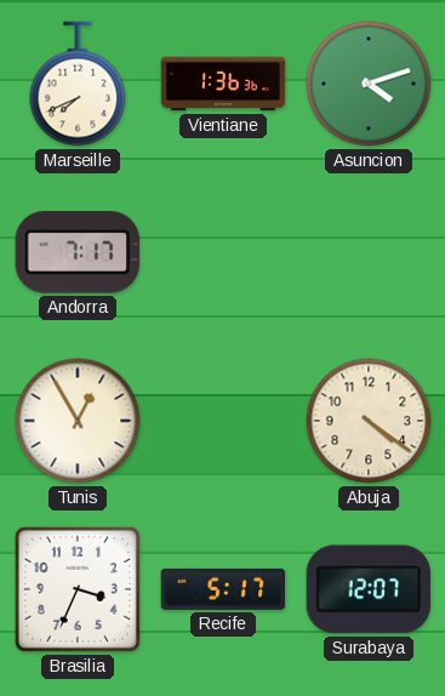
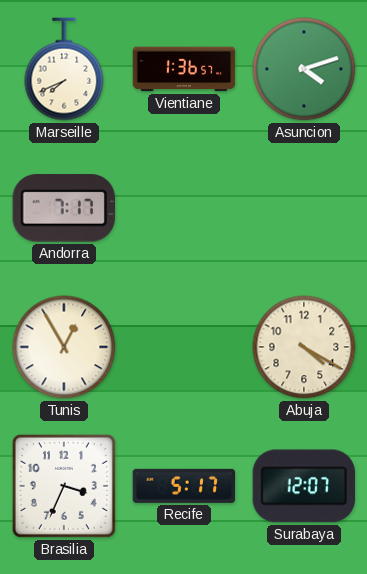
Vientiane: 1:36:36 -> 1:36:57
Abuja: 4:21 -> 4:20
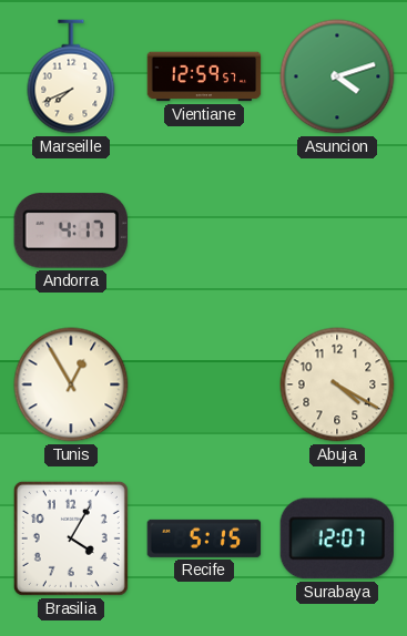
Vientiane: 1:36 -> 12:59
Andorra: 7:17 -> 4:17
Brasilia: 3:34 -> 4:05
Recife: 5:17 -> 5:15
